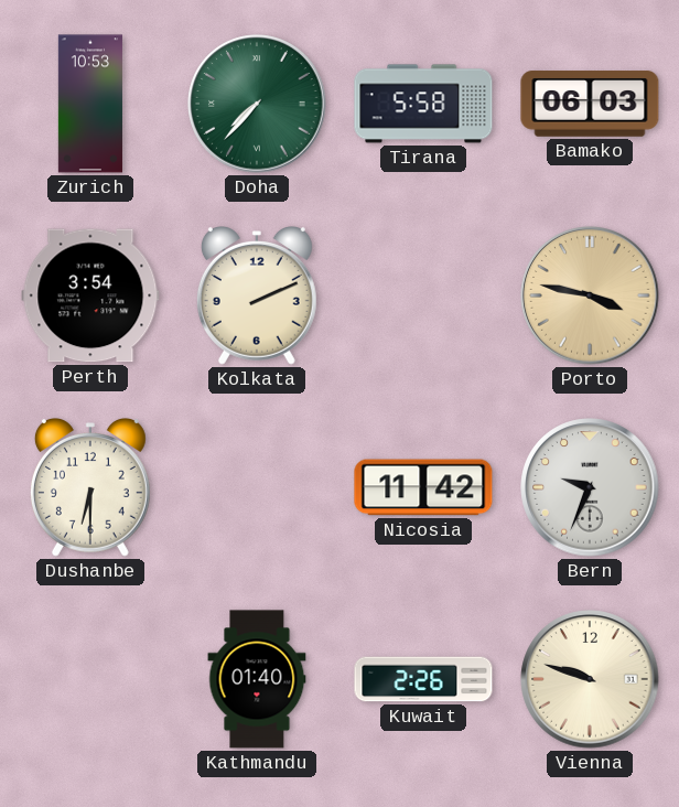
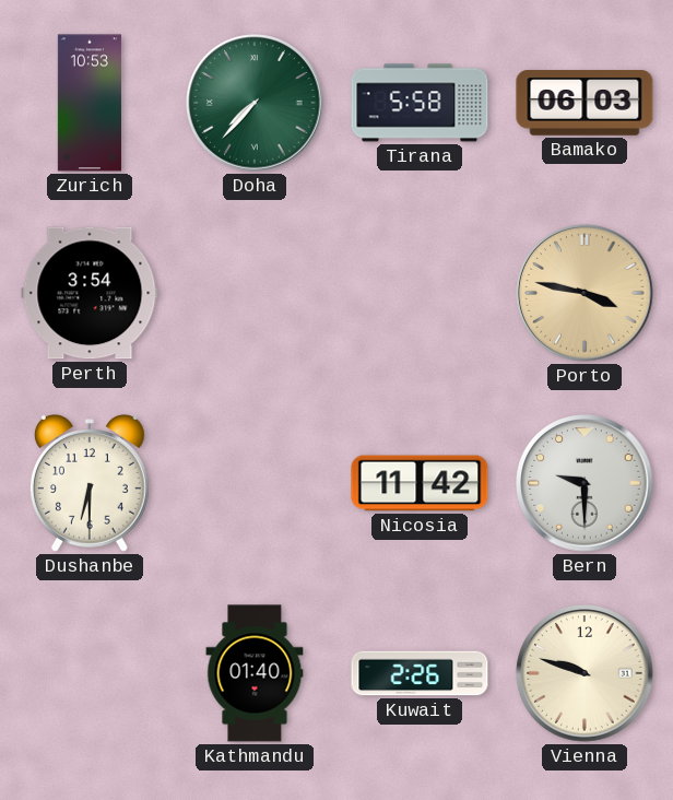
Kolkata: 2:11 -> none
Bern: 9:34 -> 9:30
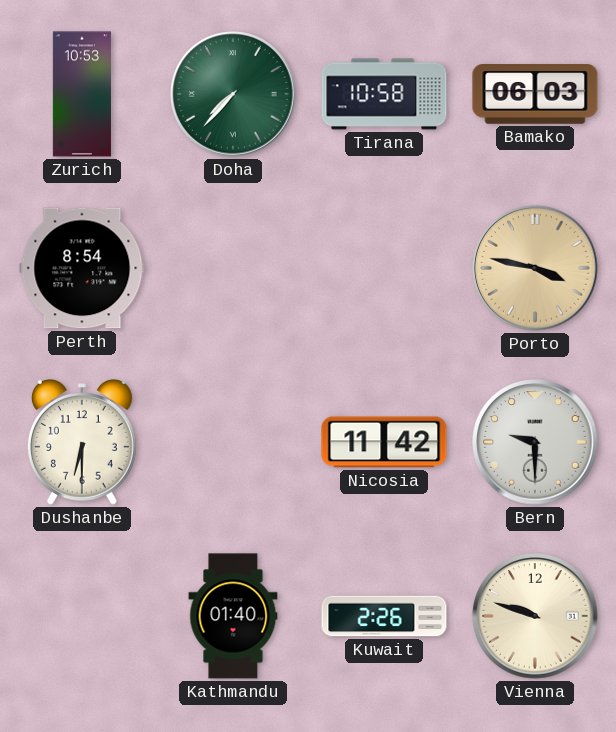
Tirana: 5:58 -> 10:58
Perth: 3:54 -> 8:54
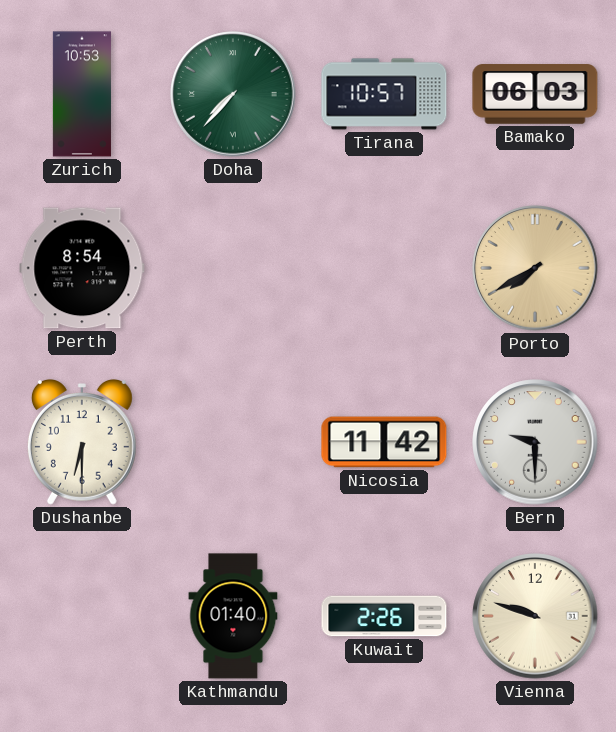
Tirana: 10:58 -> 10:57
Porto: 3:47 -> 7:40
